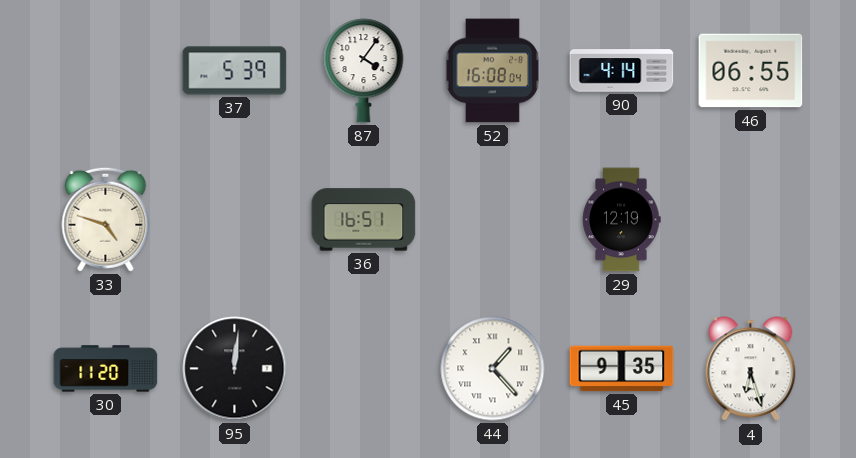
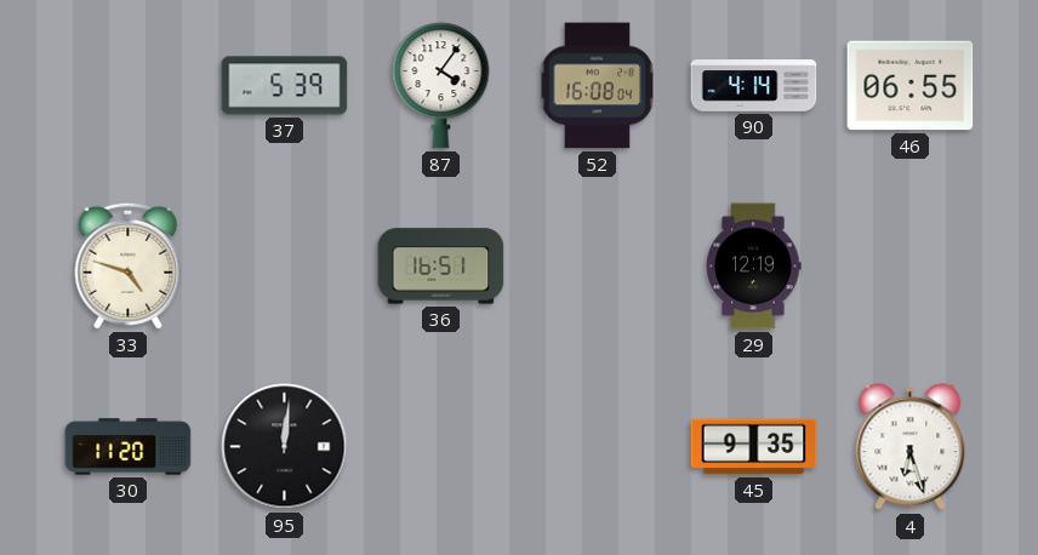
44: 1:23 -> none
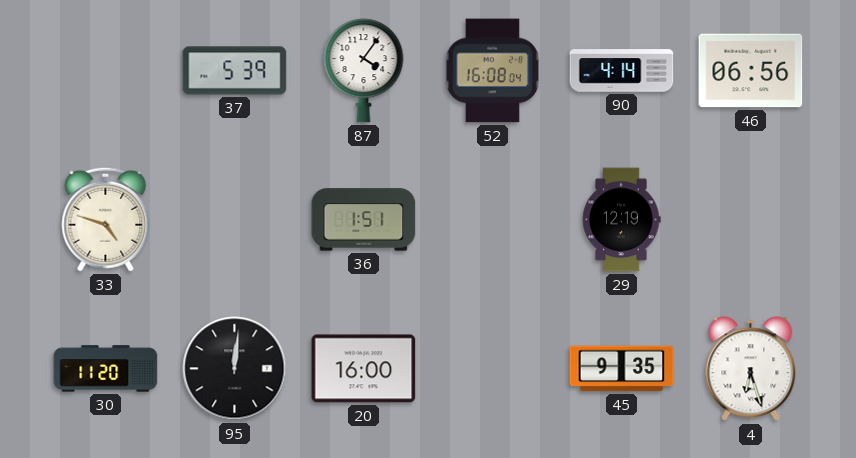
46: 06:55 -> 06:56
36: 16:51 -> 1:51
20: none -> 16:00
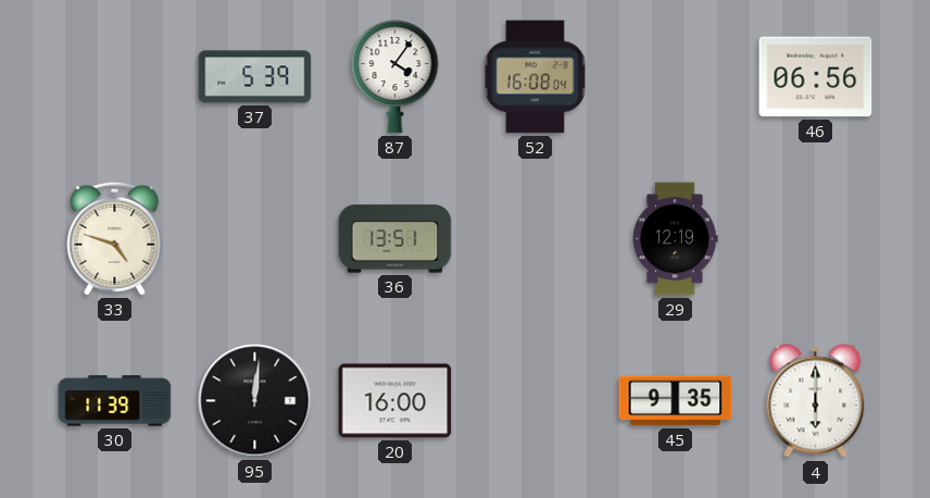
90: 4:14 -> none
36: 1:51 -> 13:51
30: 11:20 -> 11:39
4: 6:27 -> 6:00
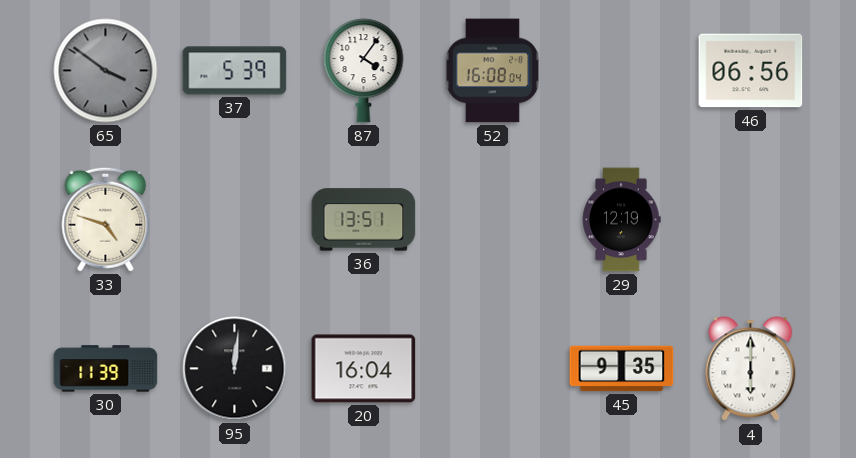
65: none -> 3:51
20: 16:00 -> 16:04
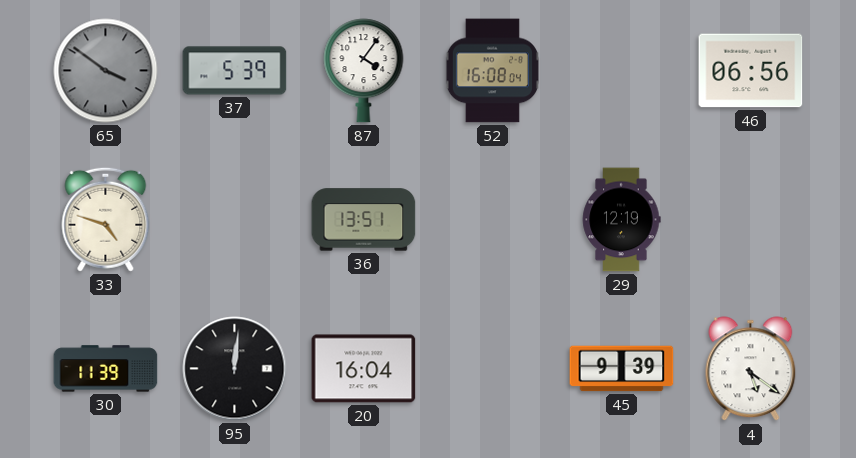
45: 9:35 -> 9:39
4: 6:00 -> 5:21
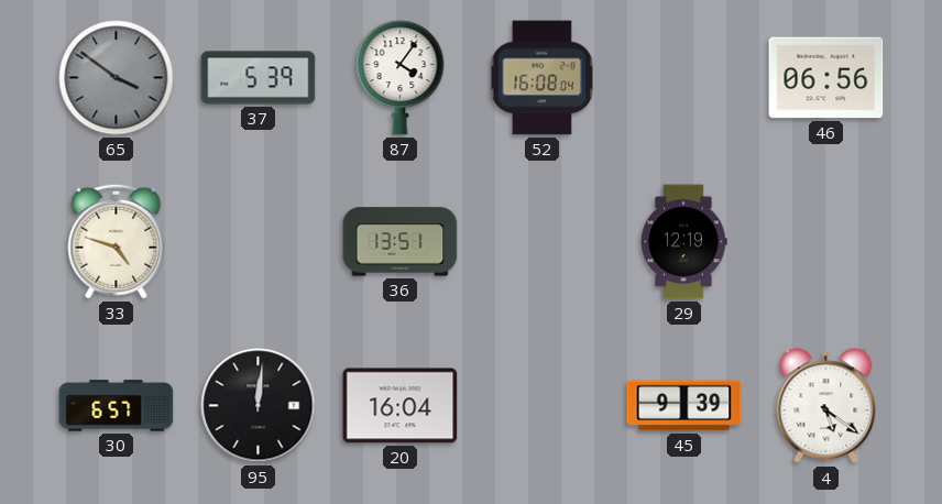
30: 11:39 -> 6:57
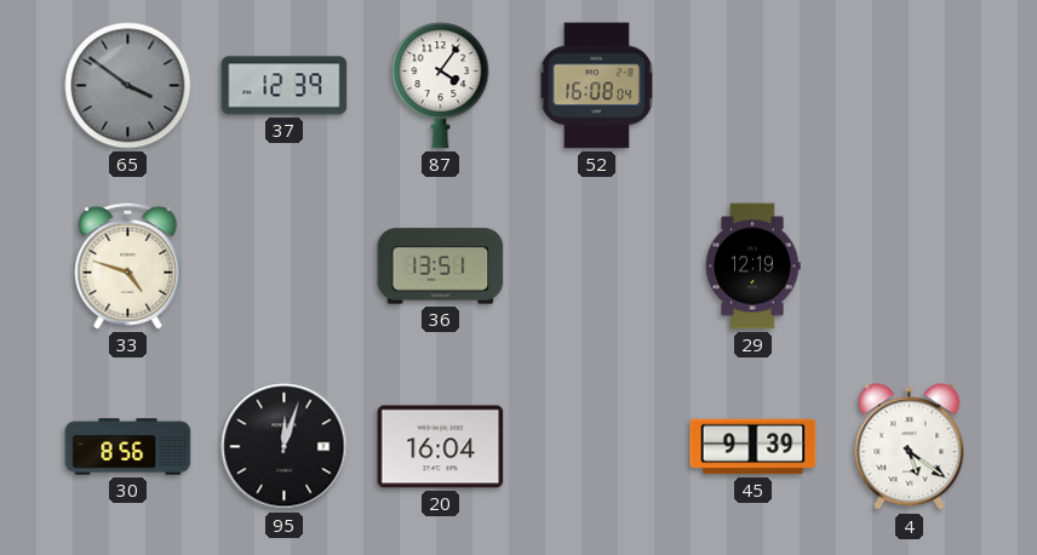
37: 5:39 -> 12:39
46: 06:56 -> none
30: 6:57 -> 8:56
95: 12:01 -> 12:03
